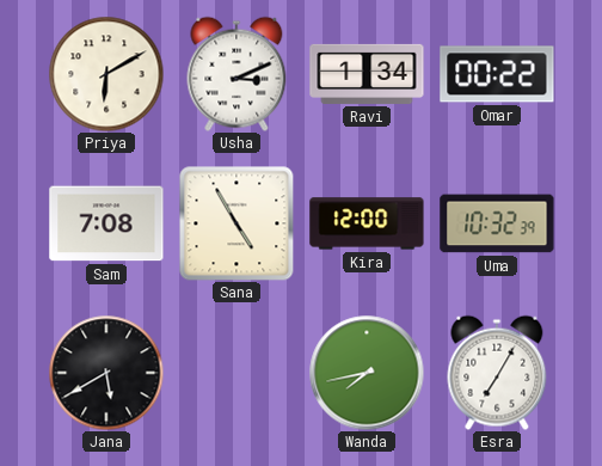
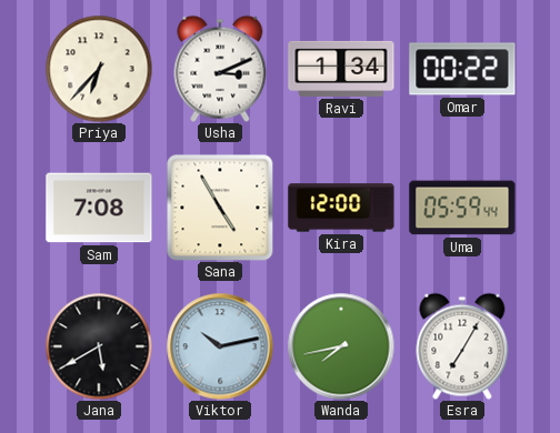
Priya: 6:10 -> 6:37
Uma: 10:32 -> 05:59
Viktor: none -> 10:13
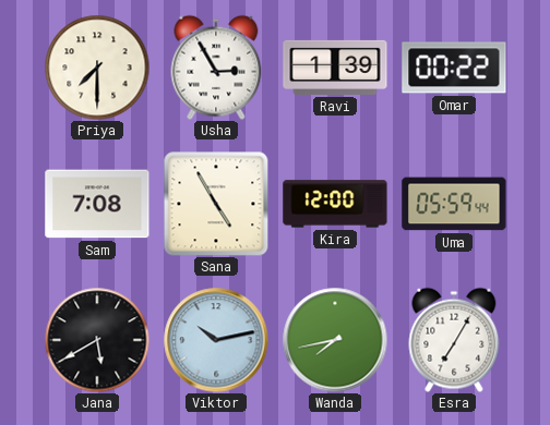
Priya: 6:37 -> 7:30
Usha: 3:11 -> 2:55
Ravi: 1:34 -> 1:39
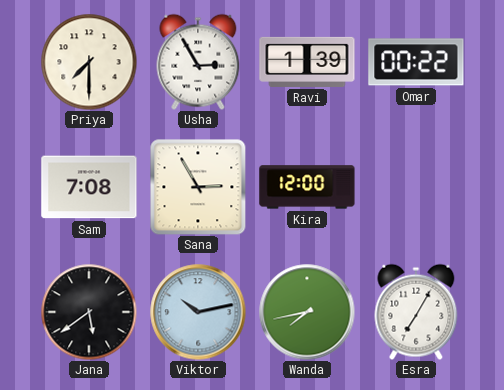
Sana: 4:55 -> 2:55
Uma: 05:59 -> none
Jana: 5:40 -> 5:39
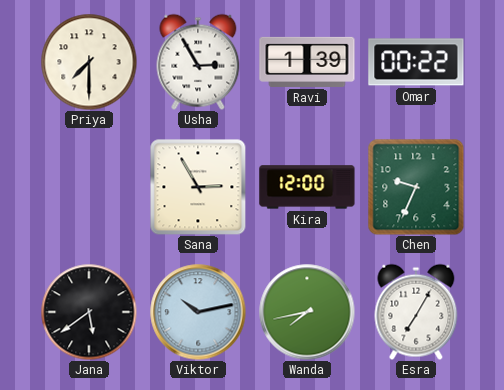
Sam: 7:08 -> none
Chen: none -> 9:34
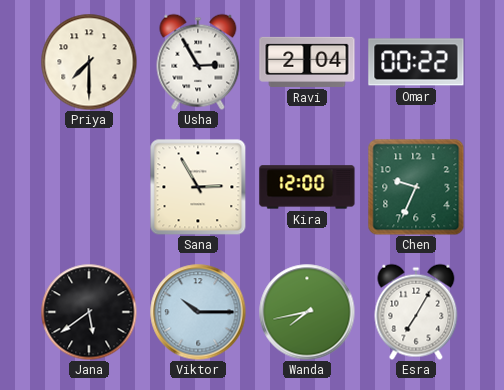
Ravi: 1:39 -> 2:04
Viktor: 10:13 -> 10:15
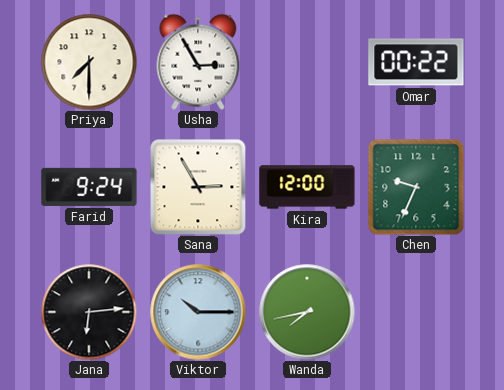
Ravi: 2:04 -> none
Farid: none -> 9:24
Jana: 5:39 -> 6:14
Esra: 7:05 -> none
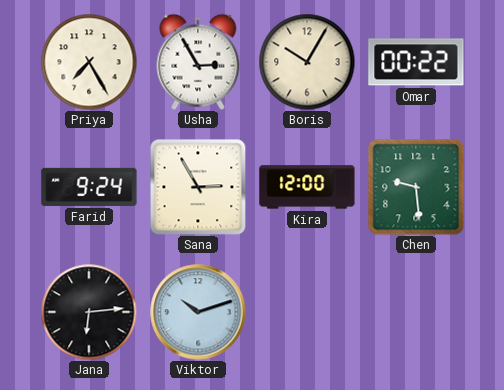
Priya: 7:30 -> 7:25
Boris: none -> 10:05
Chen: 9:34 -> 9:29
Viktor: 10:15 -> 10:12
Wanda: 7:43 -> none
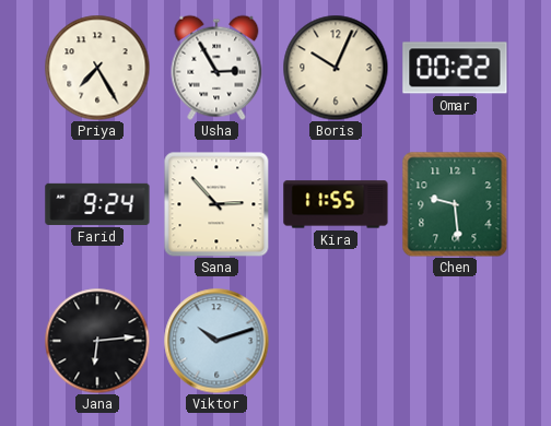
Boris: 10:05 -> 10:04
Sana: 2:55 -> 2:53
Kira: 12:00 -> 11:55
